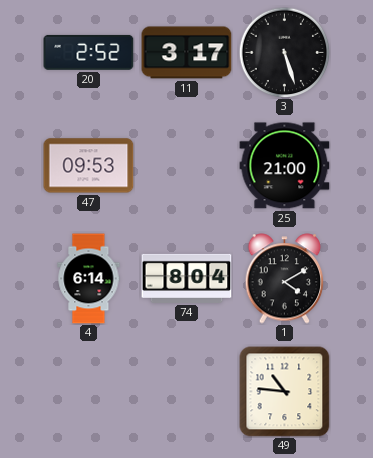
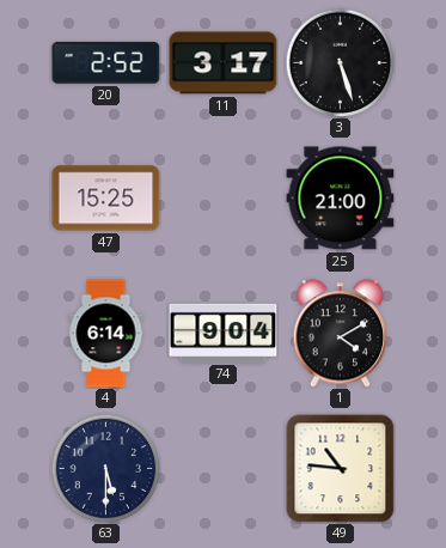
47: 09:53 -> 15:25
74: 8:04 -> 9:04
63: none -> 5:30
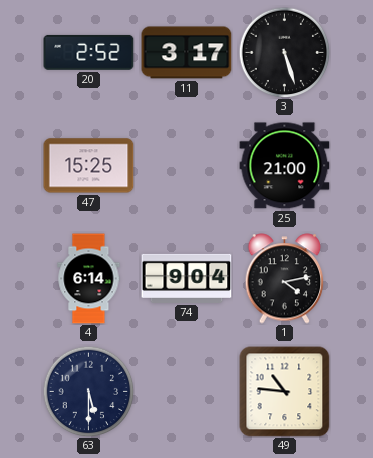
1: 4:10 -> 4:13
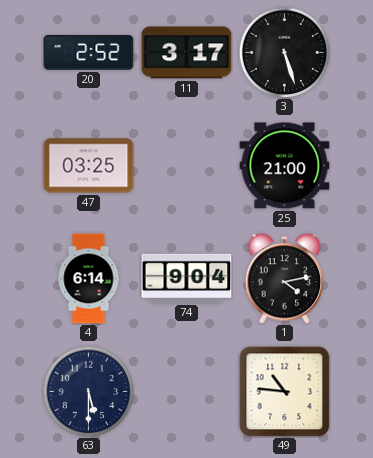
47: 15:25 -> 03:25
